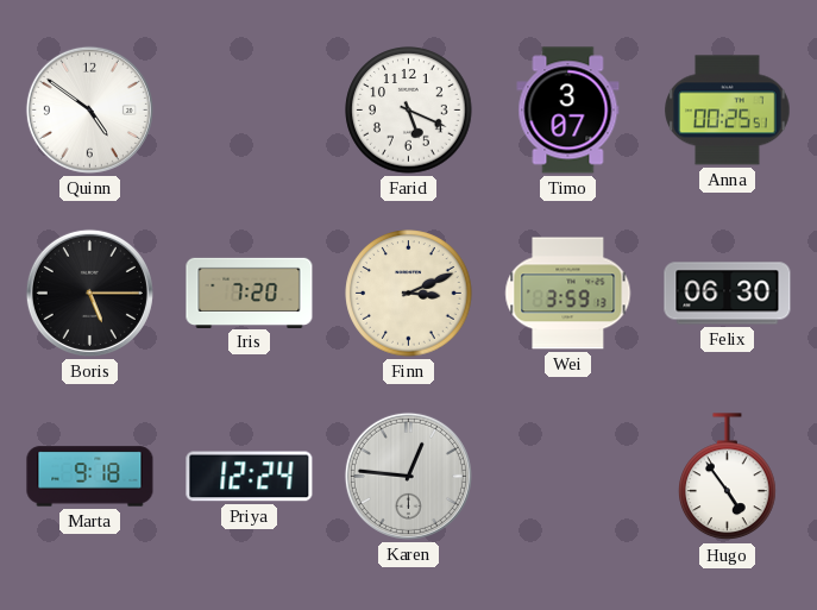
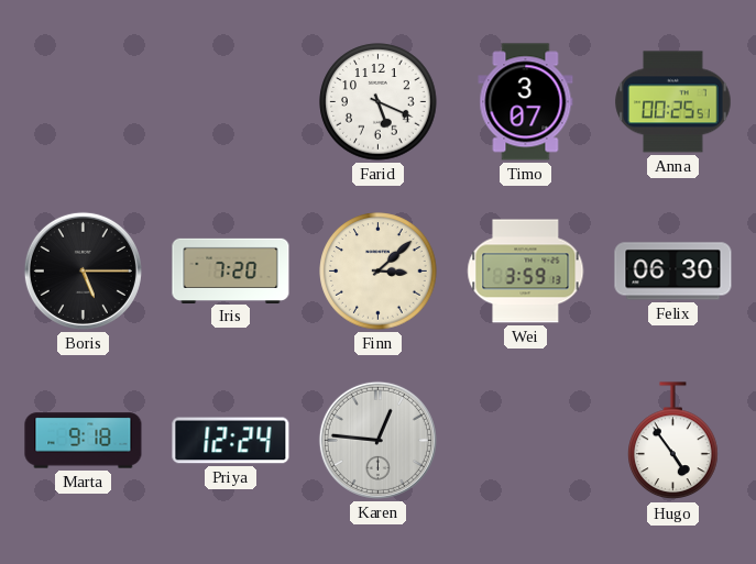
Quinn: 4:51 -> none
Finn: 3:11 -> 3:08
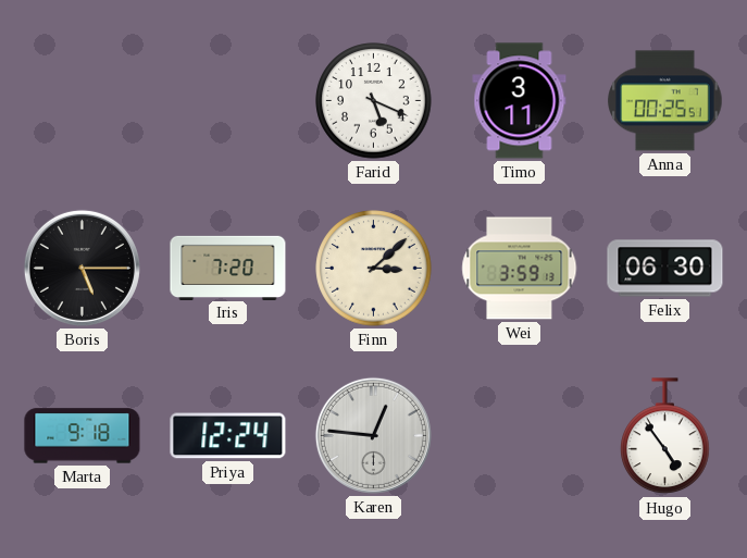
Timo: 3:07 -> 3:11
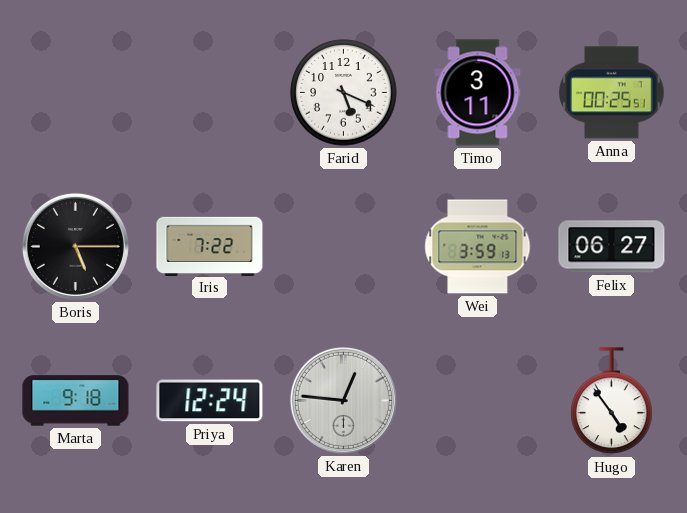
Iris: 7:20 -> 7:22
Finn: 3:08 -> none
Felix: 06:30 -> 06:27
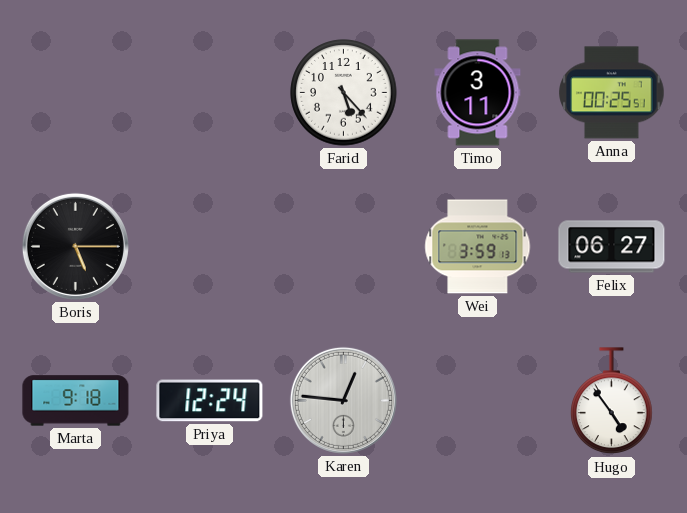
Farid: 5:19 -> 5:23
Iris: 7:22 -> none
